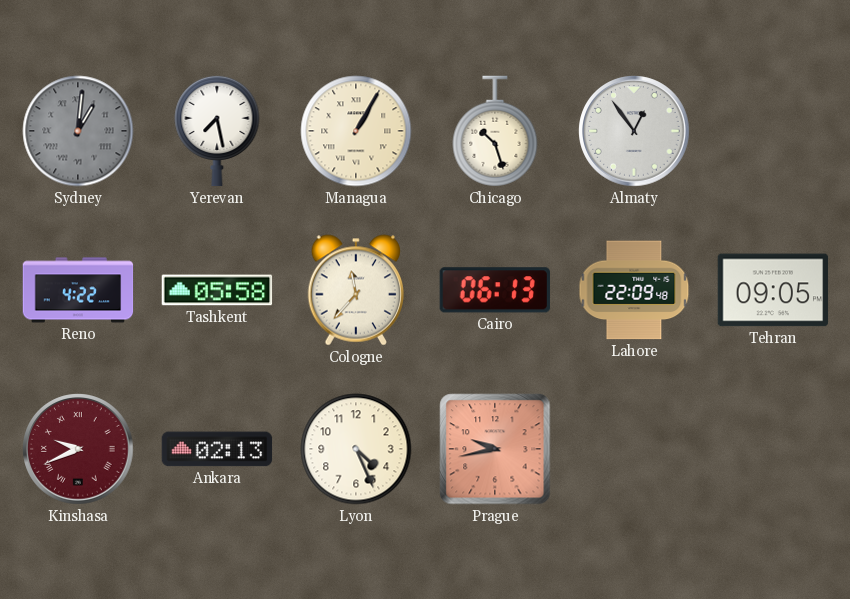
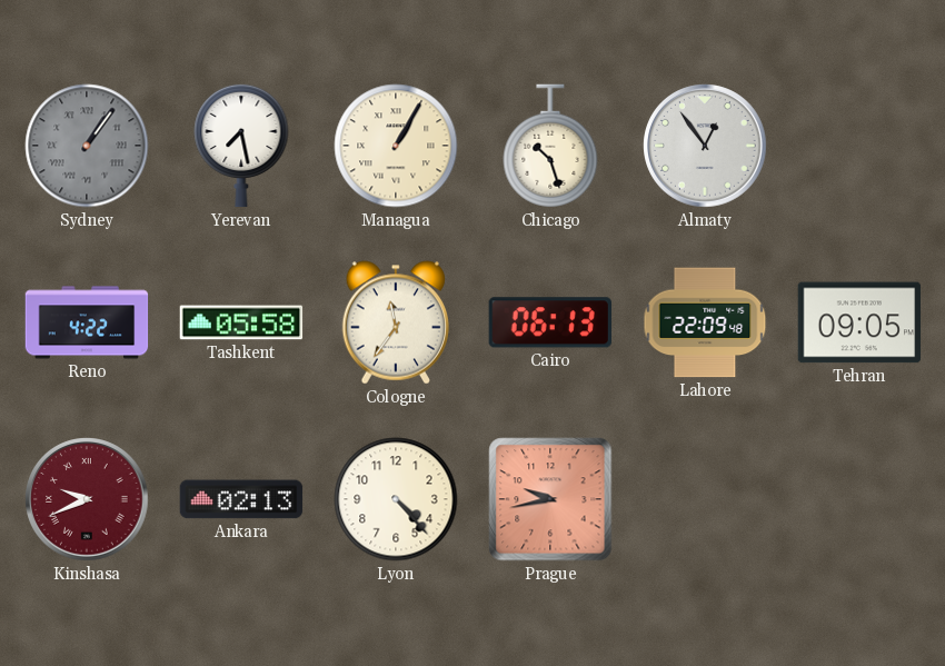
Sydney: 1:01 -> 1:06
Cologne: 11:37 -> 11:36
Lyon: 4:26 -> 4:23
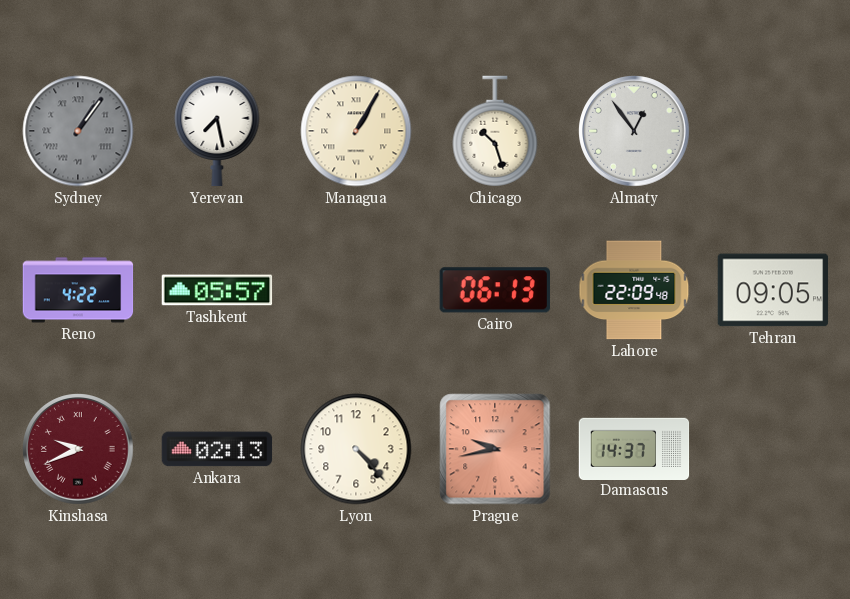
Tashkent: 05:58 -> 05:57
Cologne: 11:36 -> none
Damascus: none -> 14:37
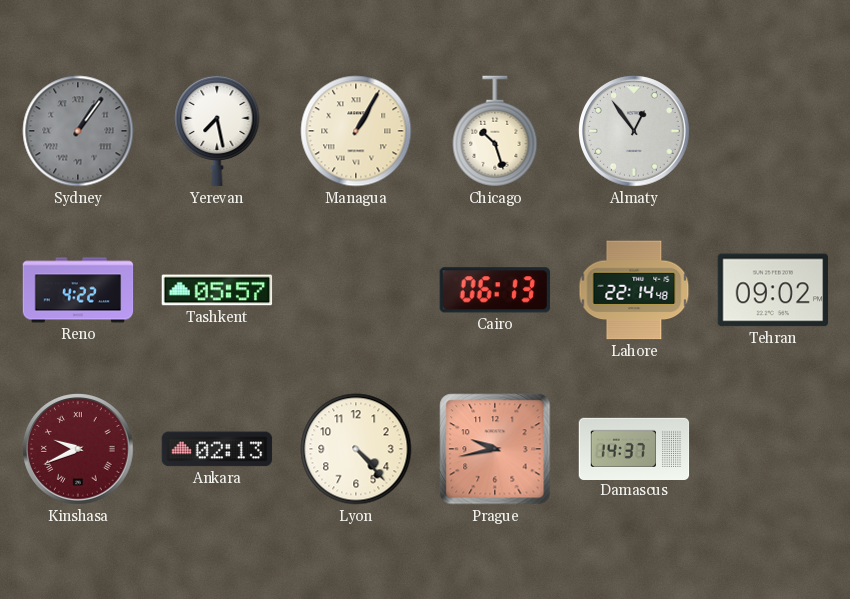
Lahore: 22:09 -> 22:14
Tehran: 09:05 -> 09:02
